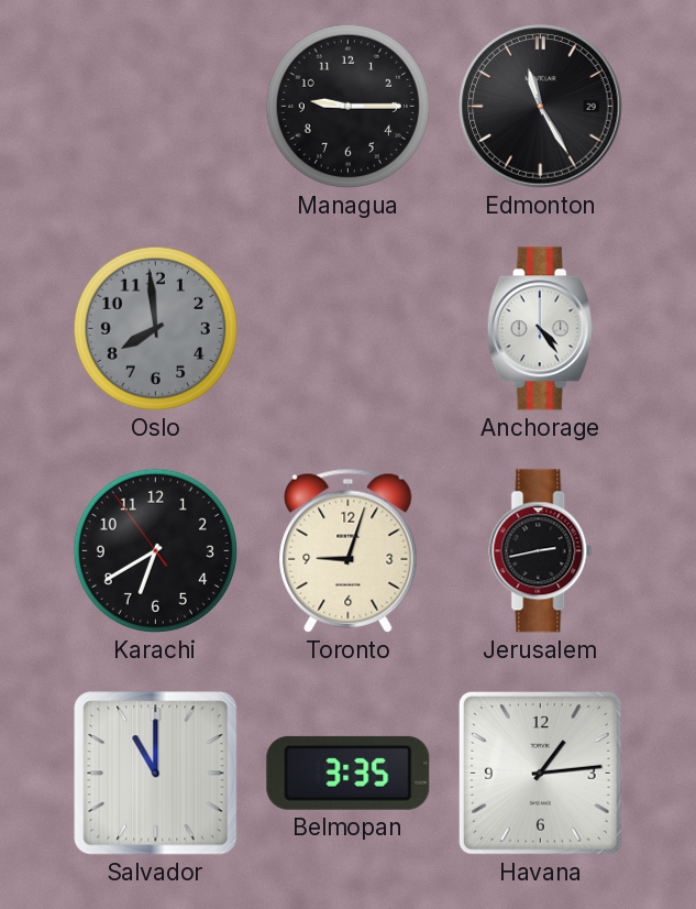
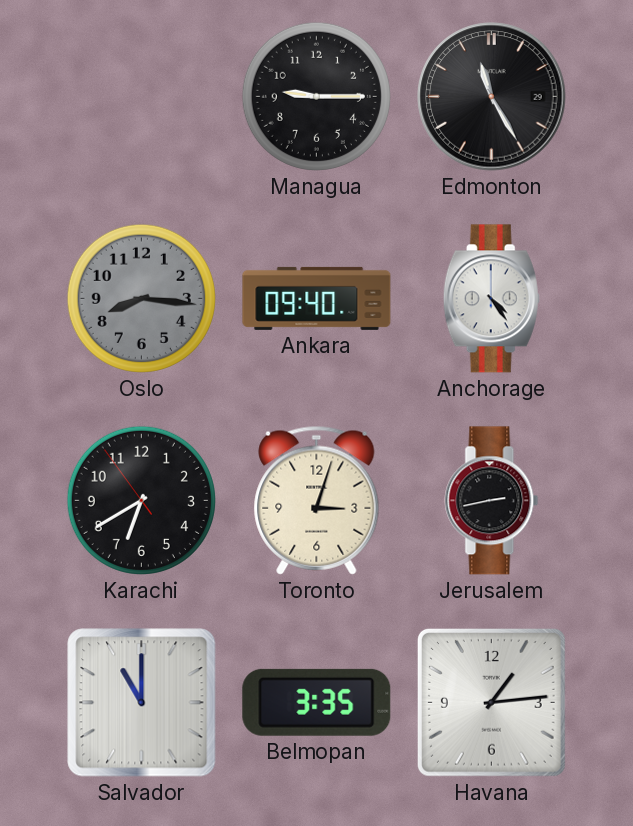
Oslo: 7:59 -> 8:16
Ankara: none -> 09:40
Toronto: 9:03 -> 3:03
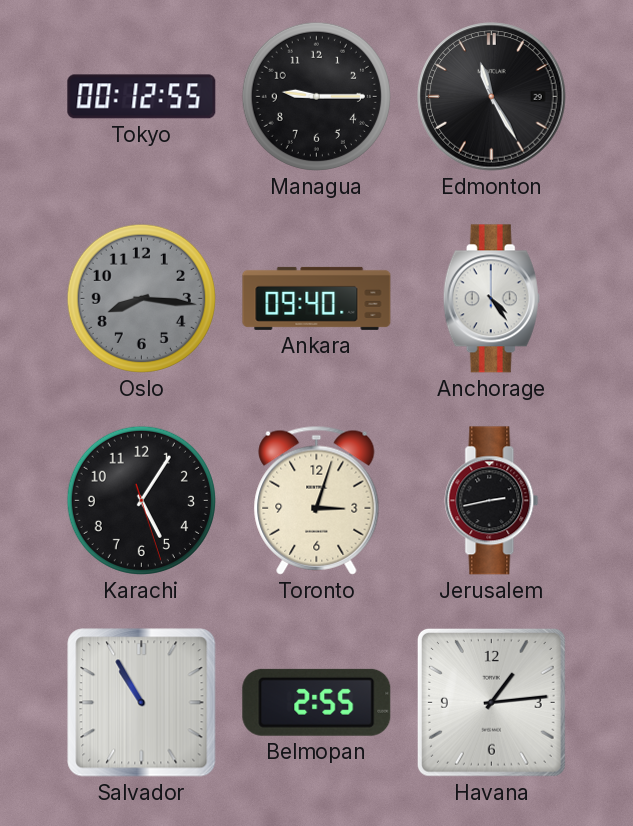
Tokyo: none -> 00:12
Karachi: 6:39 -> 5:05
Salvador: 11:00 -> 10:55
Belmopan: 3:35 -> 2:55
